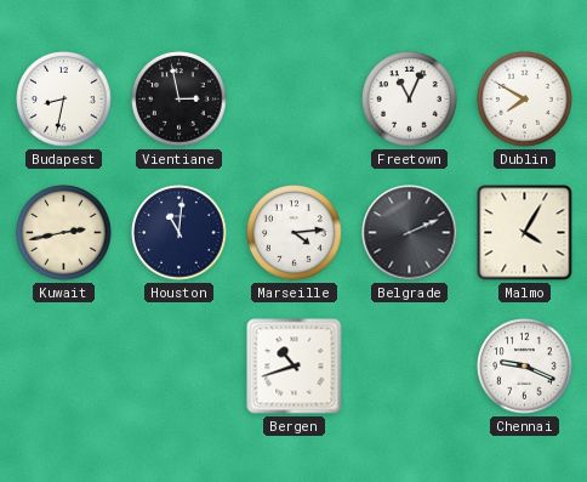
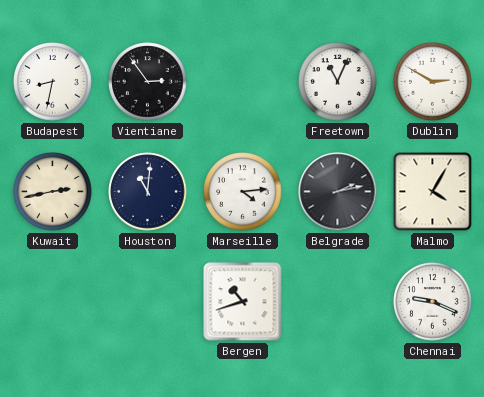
Vientiane: 2:58 -> 2:54
Dublin: 7:50 -> 2:50
Belgrade: 2:11 -> 2:13
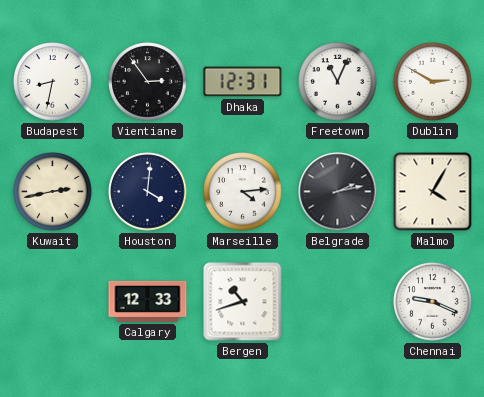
Dhaka: none -> 12:31
Houston: 11:01 -> 4:01
Calgary: none -> 12:33
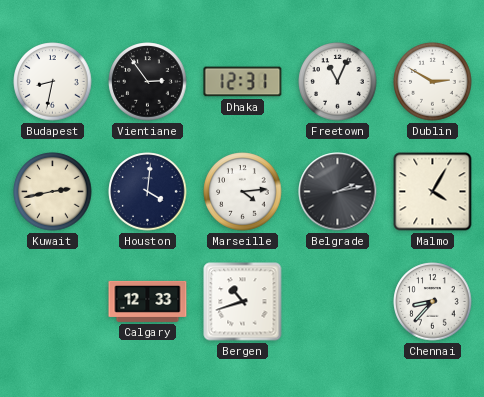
Chennai: 9:19 -> 8:37
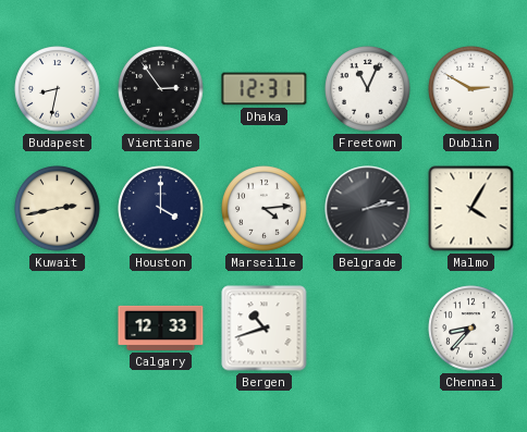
Houston: 4:01 -> 4:00
